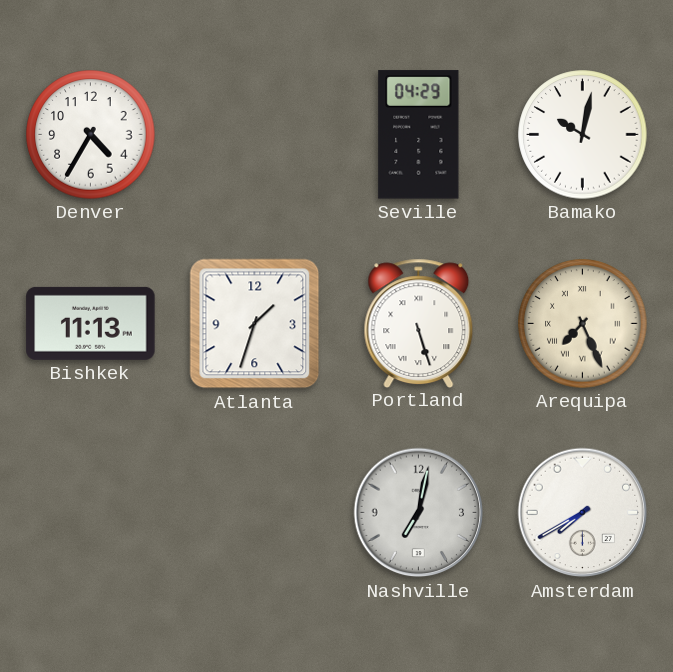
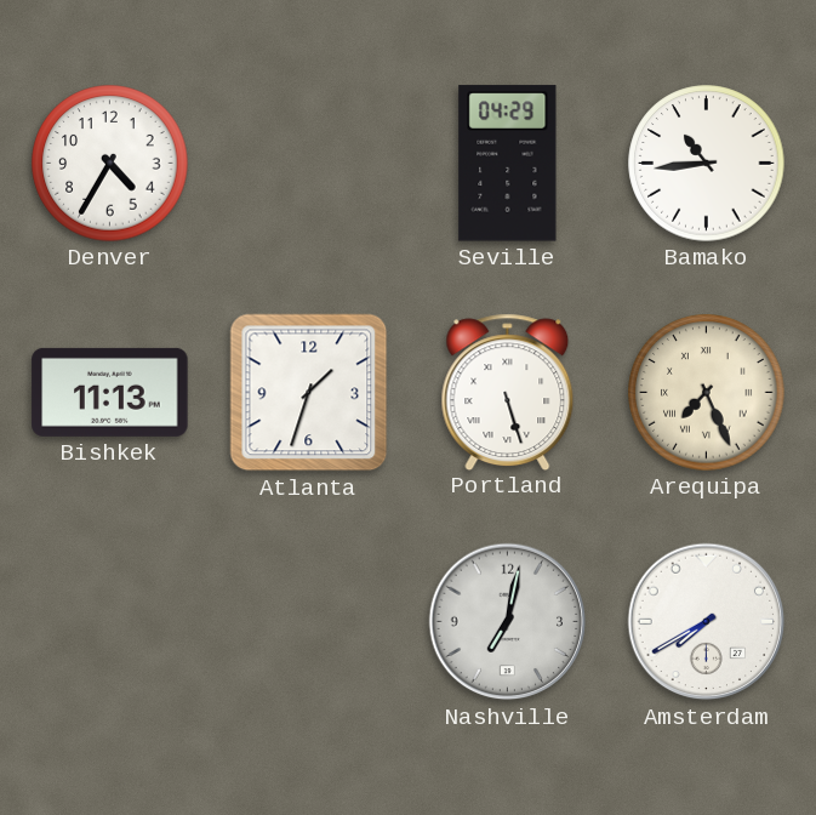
Bamako: 10:02 -> 10:44
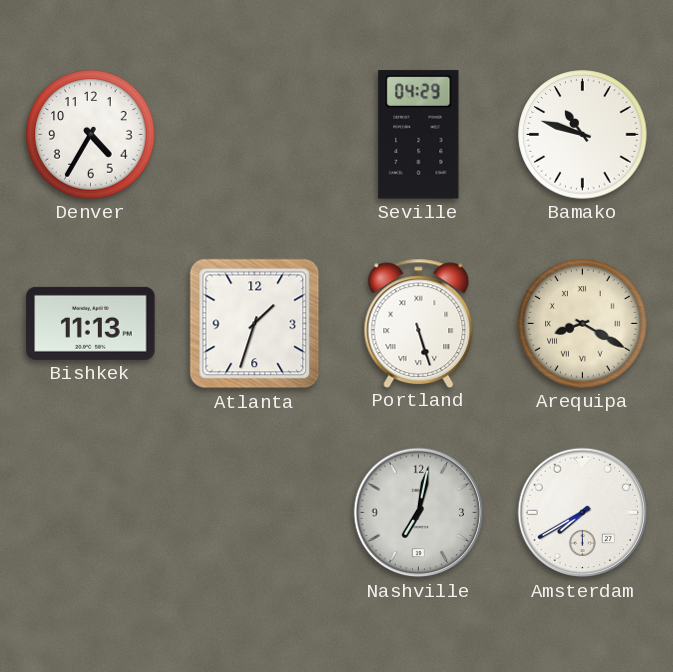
Bamako: 10:44 -> 10:48
Arequipa: 7:26 -> 8:20
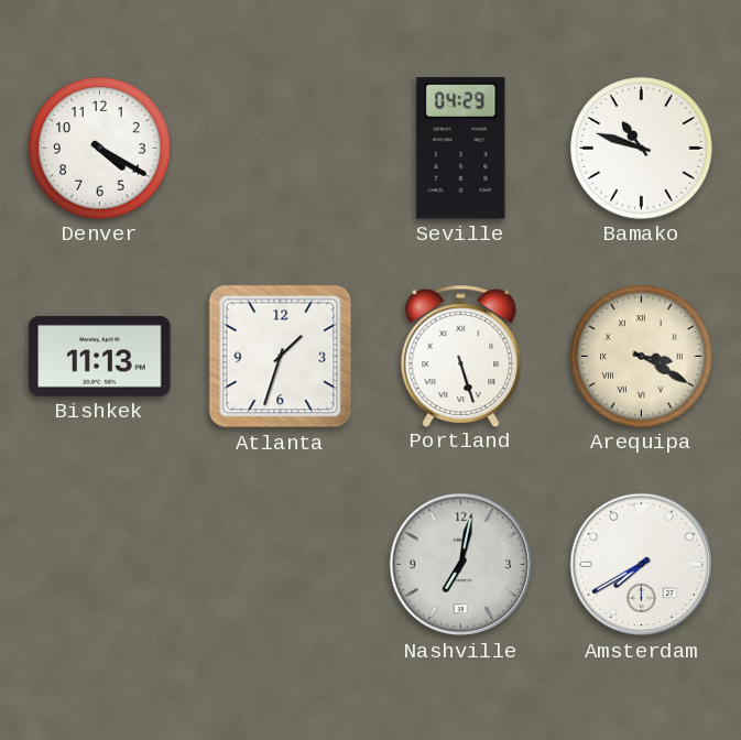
Denver: 4:35 -> 4:20
Arequipa: 8:20 -> 3:20
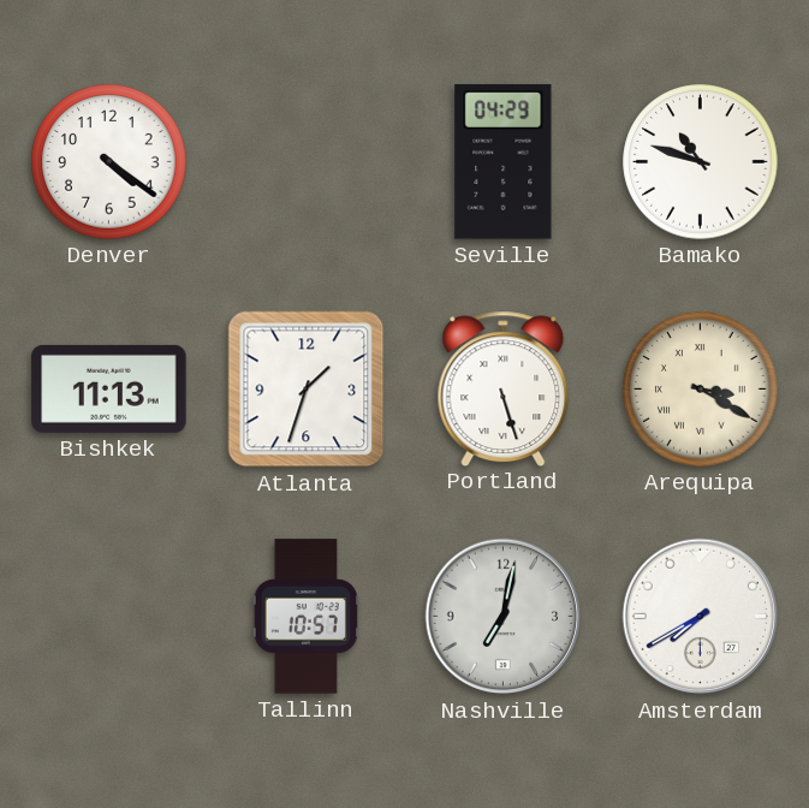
Denver: 4:20 -> 4:21
Tallinn: none -> 10:57
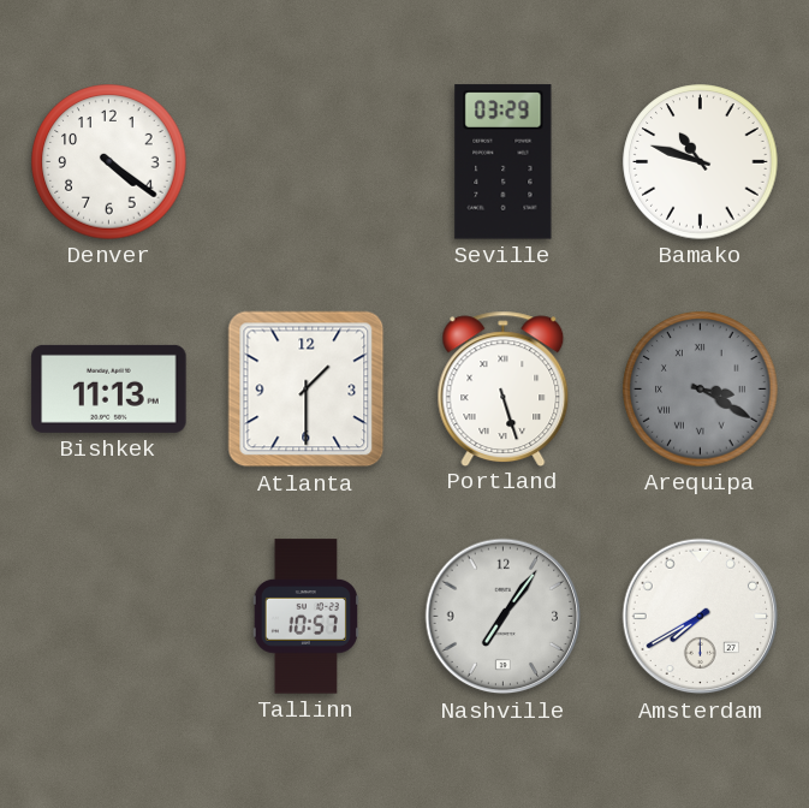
Seville: 04:29 -> 03:29
Atlanta: 1:33 -> 1:30
Arequipa dial: cream -> grey
Nashville: 7:02 -> 7:06
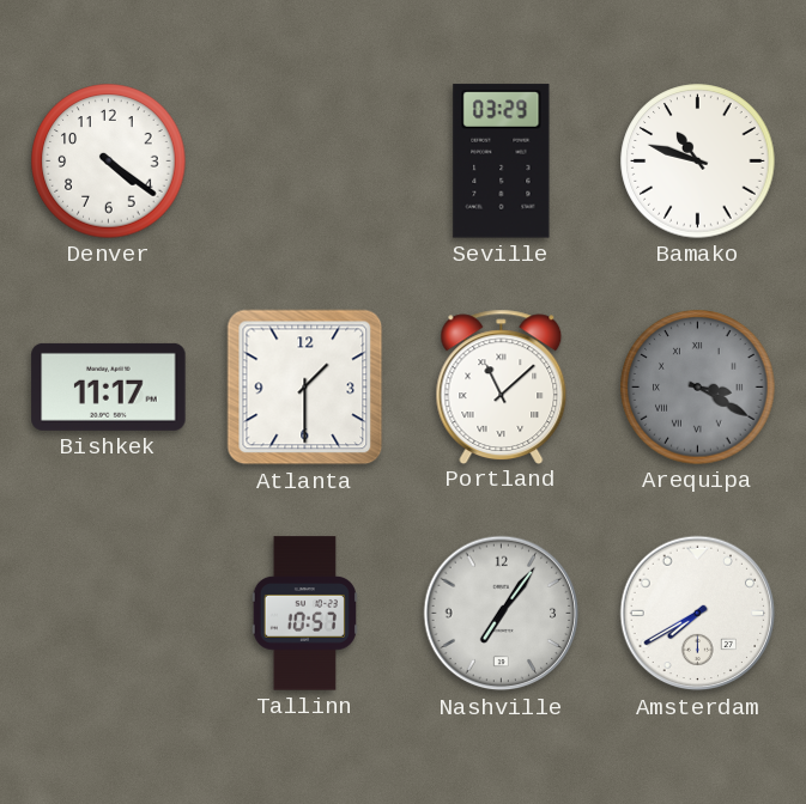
Bishkek: 11:13 -> 11:17
Portland: 5:27 -> 11:08
